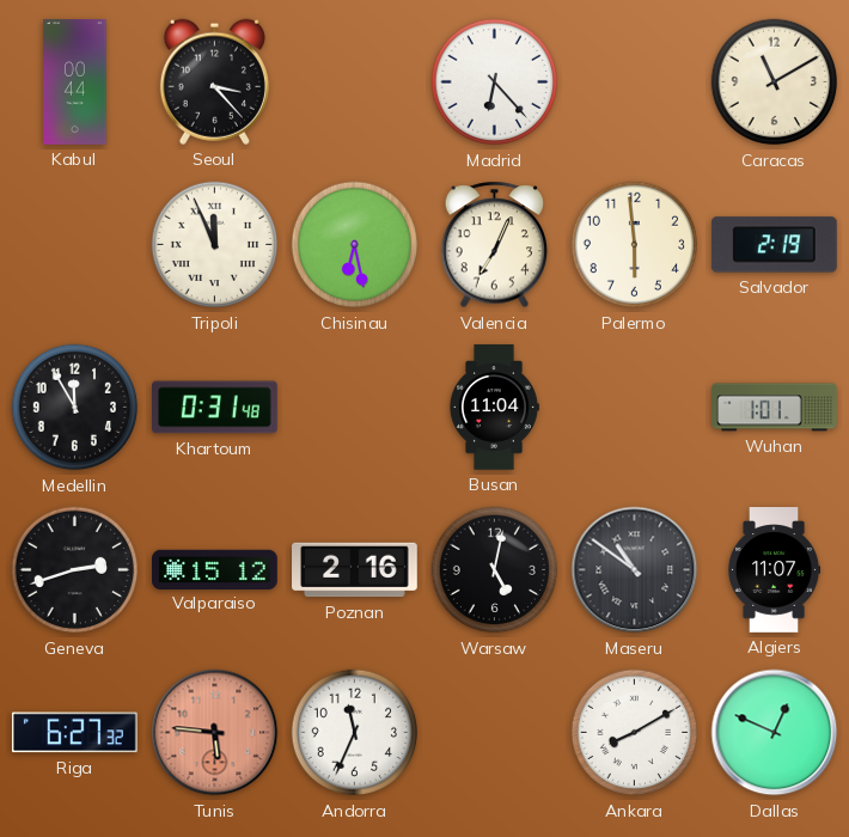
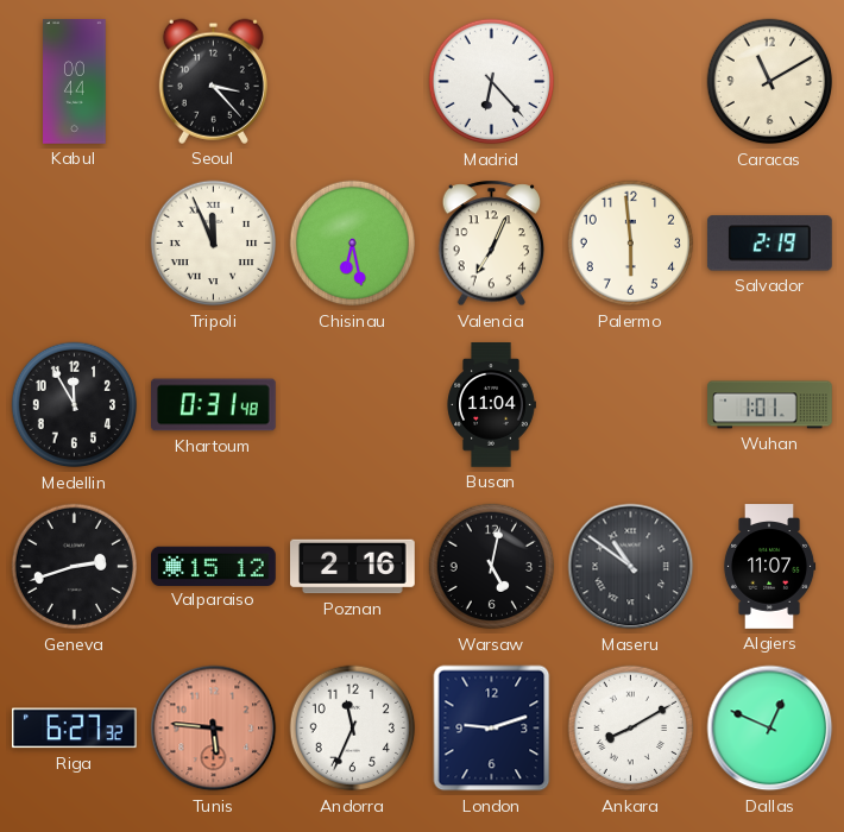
London: none -> 9:12
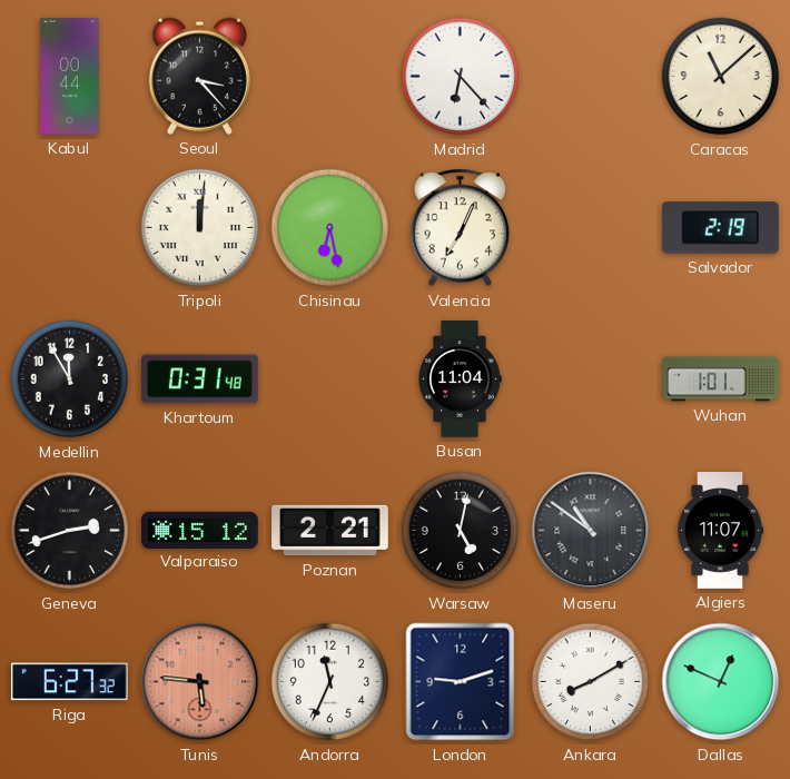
Caracas: 11:10 -> 11:08
Tripoli: 11:56 -> 12:01
Palermo: 5:59 -> none
Poznan: 2:16 -> 2:21
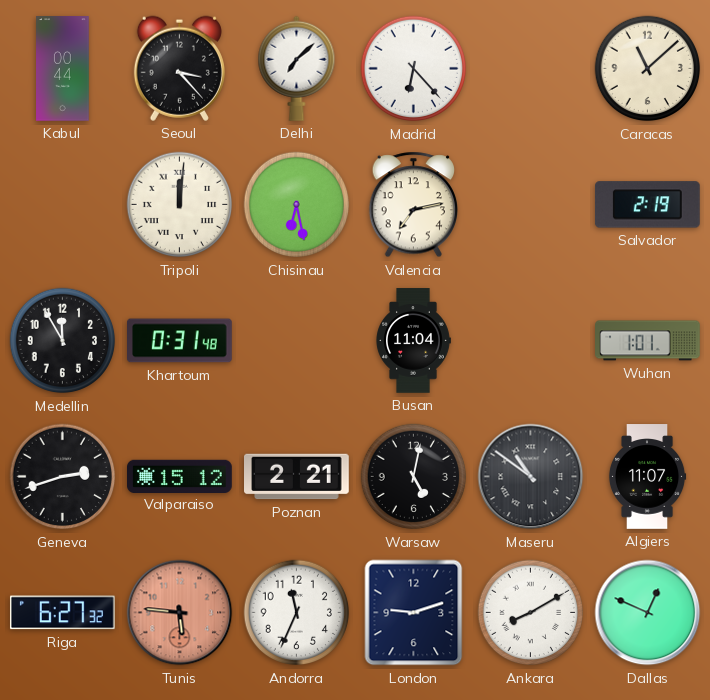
Delhi: none -> 7:08
Valencia: 7:04 -> 7:13
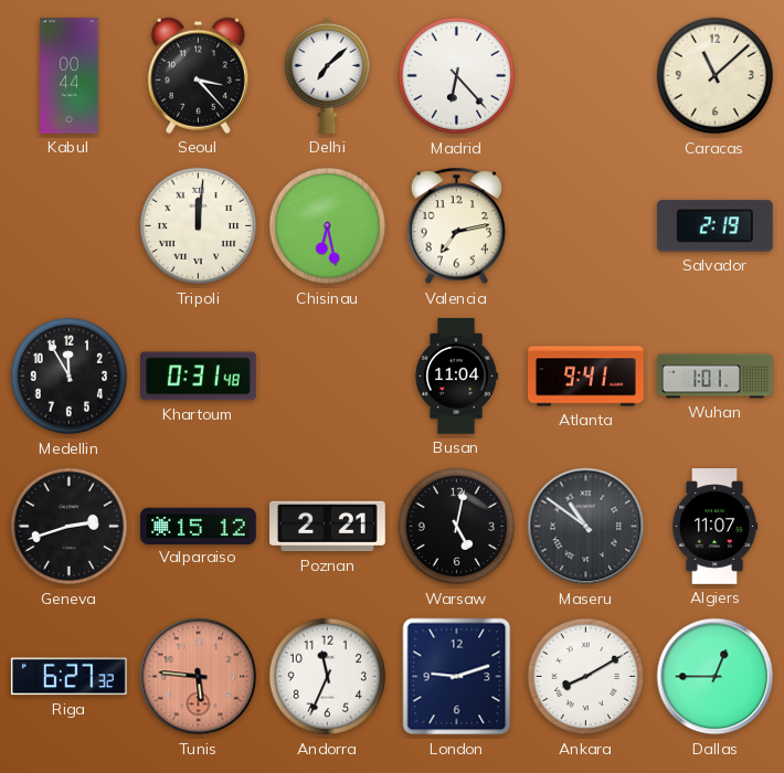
Atlanta: none -> 9:41
Dallas: 12:49 -> 12:45
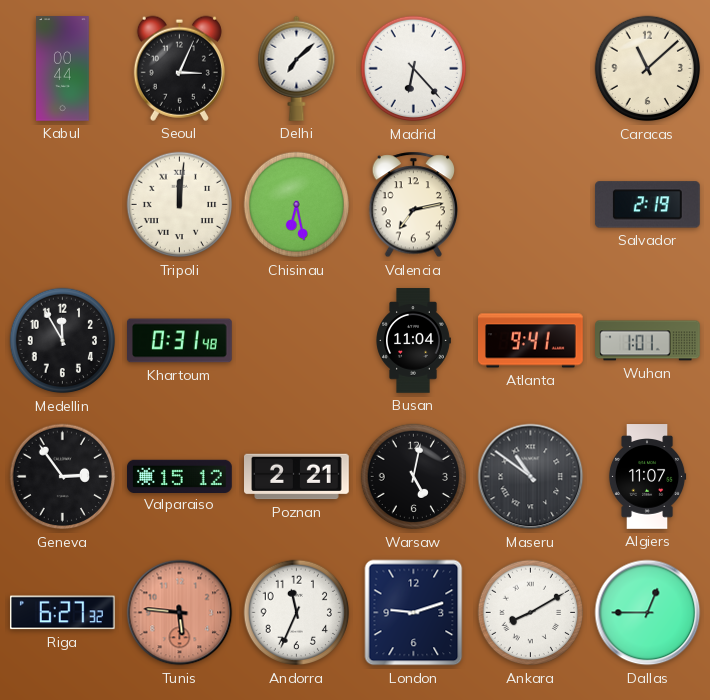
Seoul: 3:23 -> 3:04
Geneva: 2:42 -> 2:54
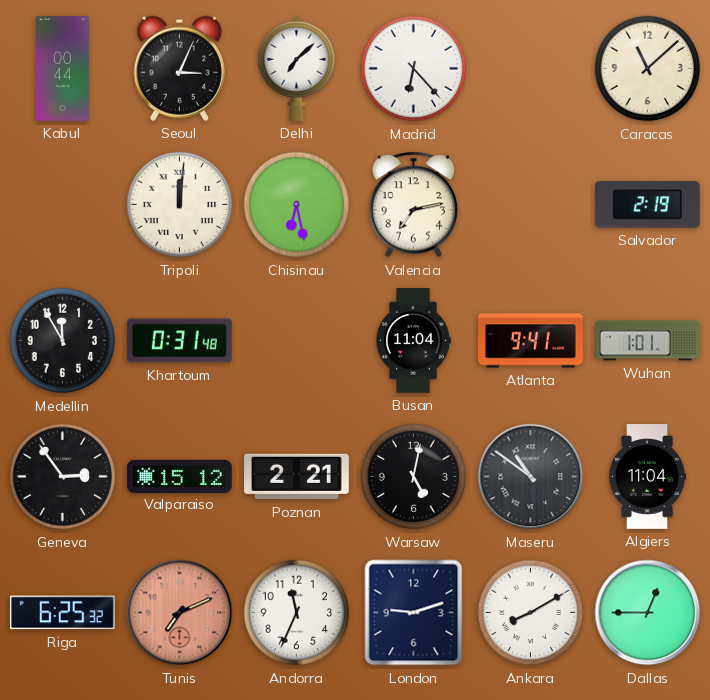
Algiers: 11:07 -> 11:04
Riga: 6:27 -> 6:25
Tunis: 5:46 -> 7:11
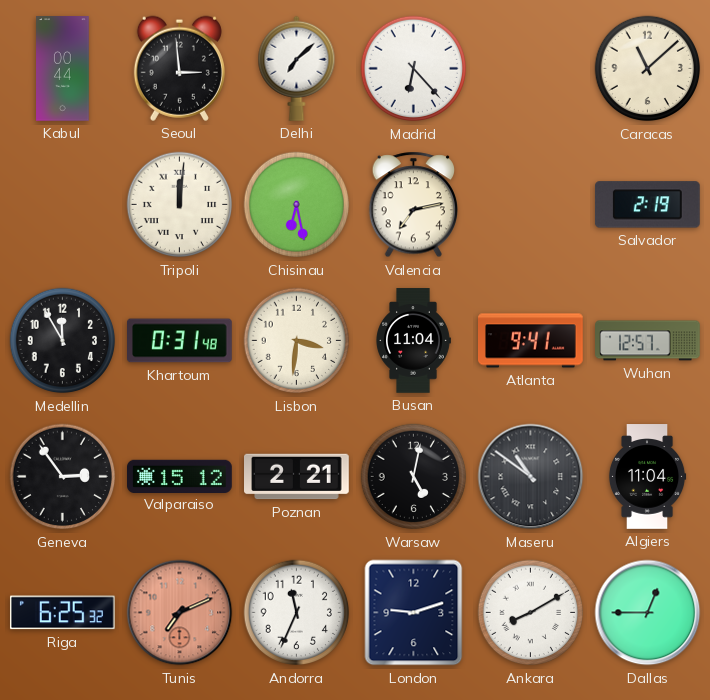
Seoul: 3:04 -> 2:59
Lisbon: none -> 3:31
Wuhan: 1:01 -> 12:57
